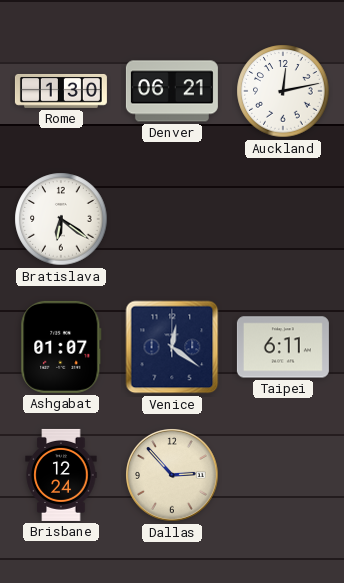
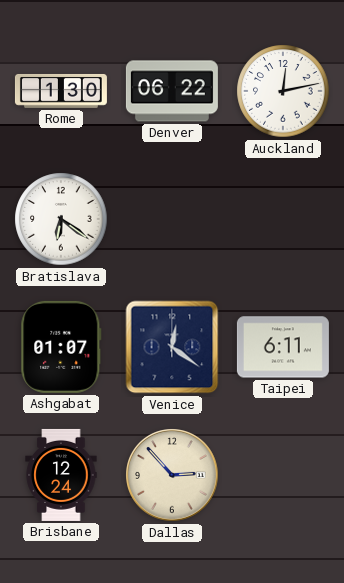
Denver: 06:21 -> 06:22
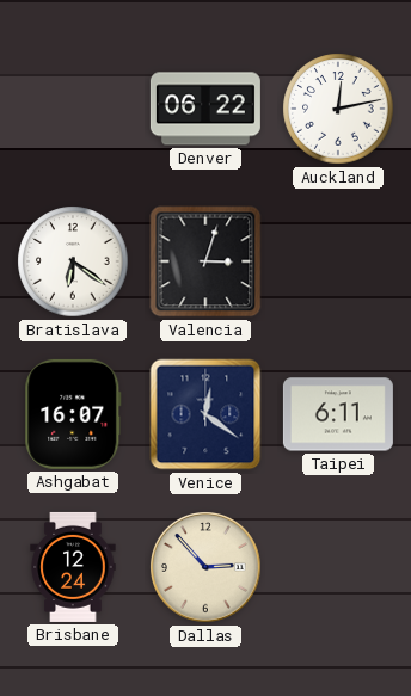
Rome: 1:30 -> none
Valencia: none -> 3:03
Ashgabat: 01:07 -> 16:07
